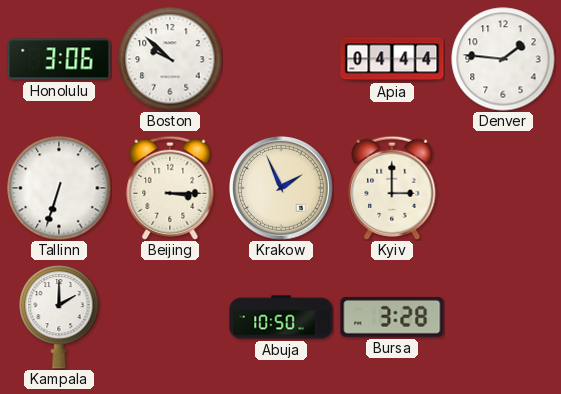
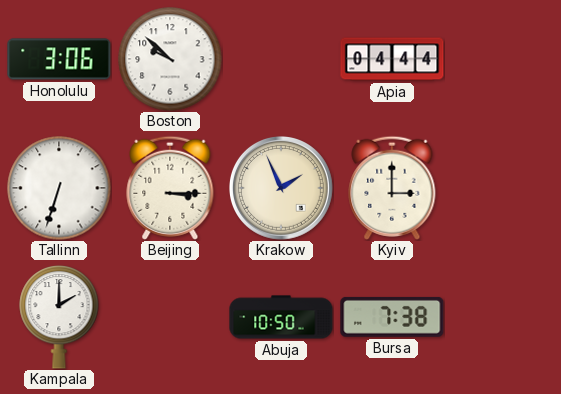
Denver: 1:46 -> none
Bursa: 3:28 -> 7:38
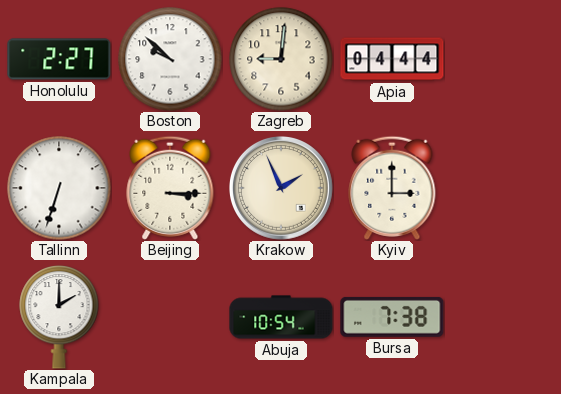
Honolulu: 3:06 -> 2:27
Zagreb: none -> 9:01
Abuja: 10:50 -> 10:54
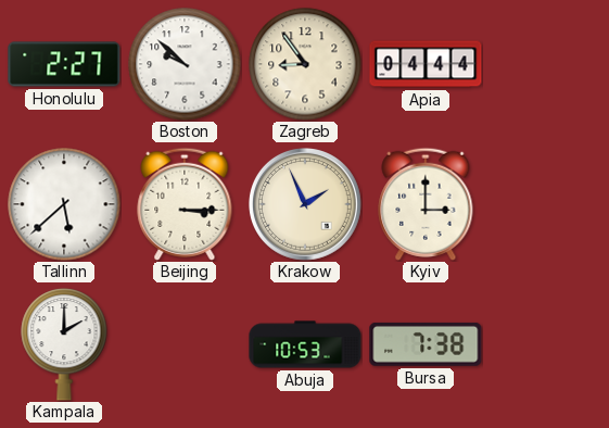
Zagreb: 9:01 -> 8:54
Tallinn: 6:33 -> 5:38
Abuja: 10:54 -> 10:53
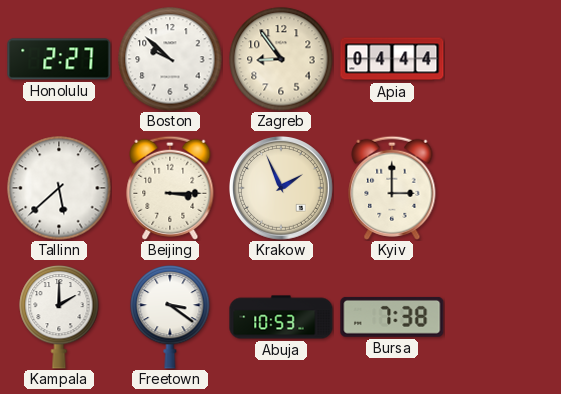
Freetown: none -> 3:21
